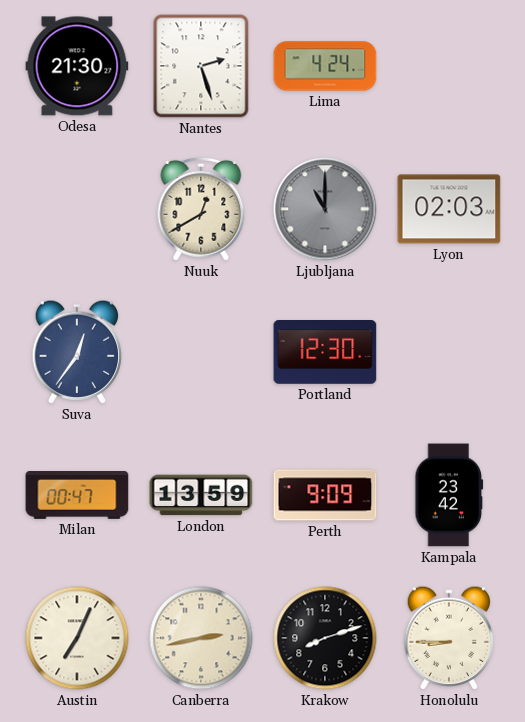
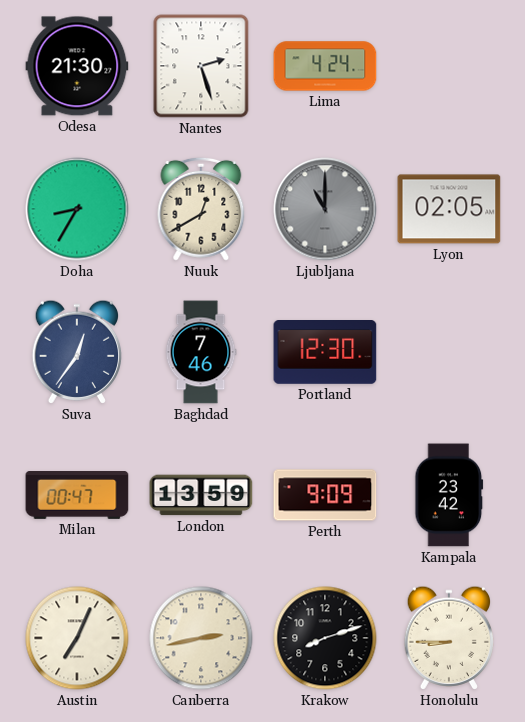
Doha: none -> 8:35
Lyon: 02:03 -> 02:05
Baghdad: none -> 7:46
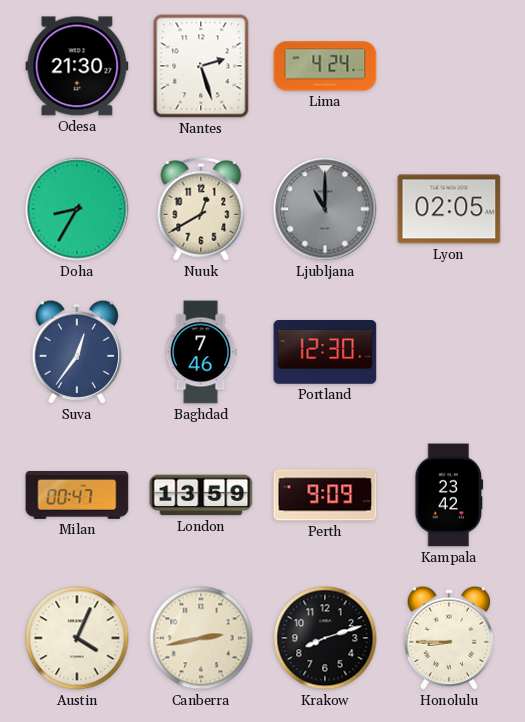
Austin: 7:04 -> 4:04
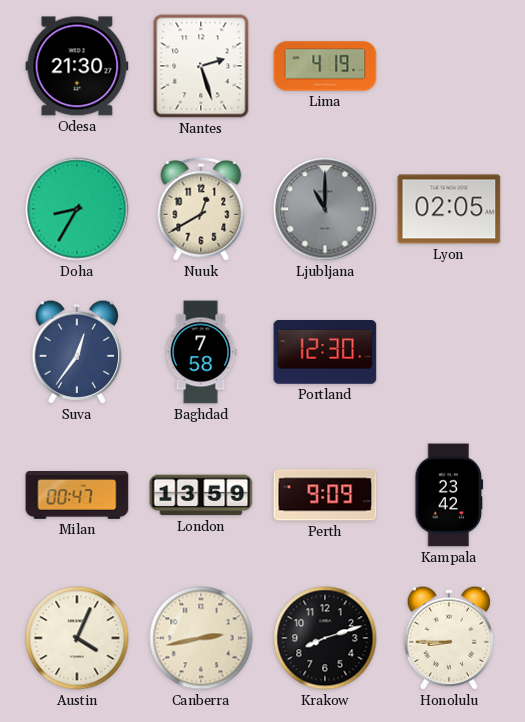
Lima: 4:24 -> 4:19
Baghdad: 7:46 -> 7:58
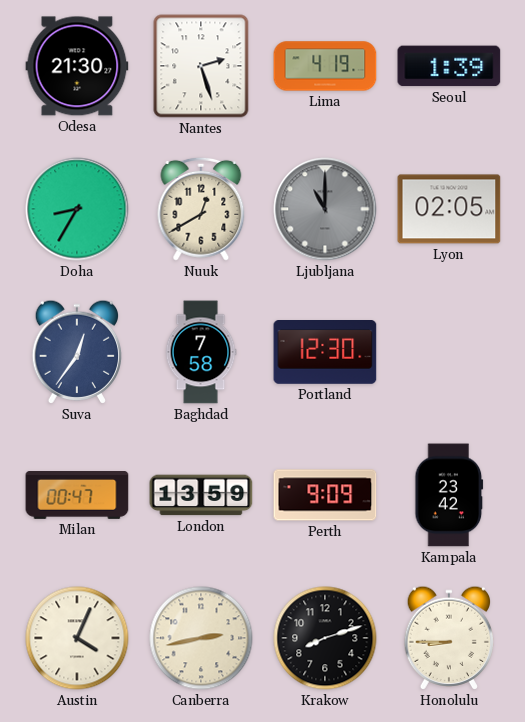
Seoul: none -> 1:39
